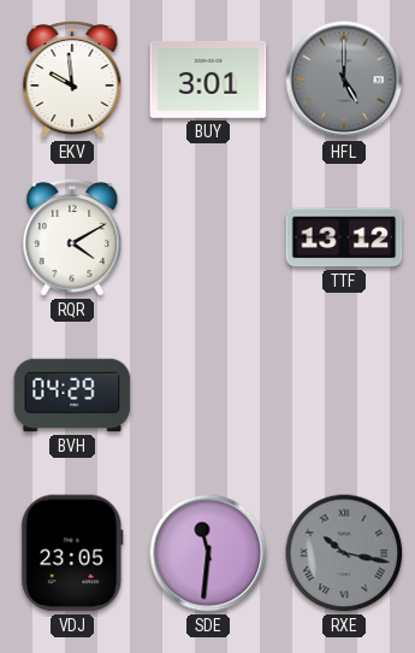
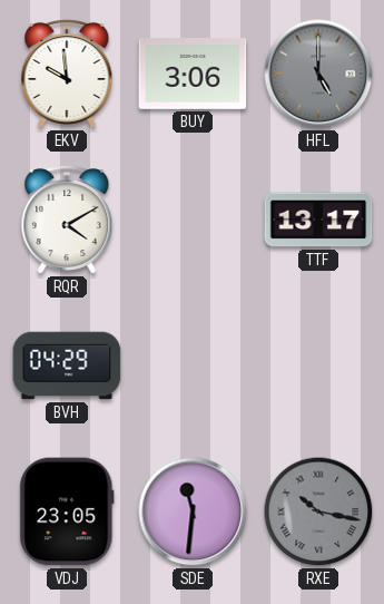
BUY: 3:01 -> 3:06
TTF: 13:12 -> 13:17
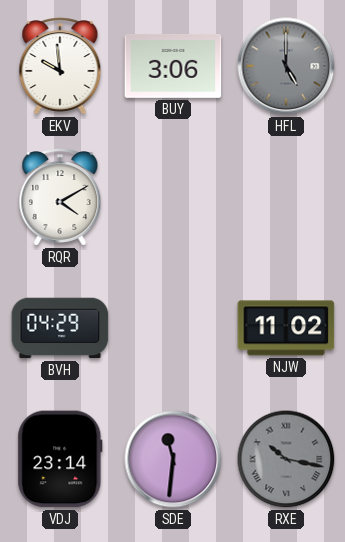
TTF: 13:17 -> none
NJW: none -> 11:02
VDJ: 23:05 -> 23:14
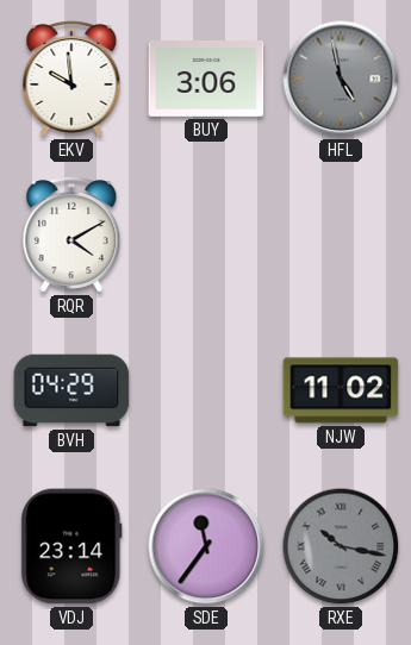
HFL: 5:00 -> 4:58
SDE: 11:31 -> 11:36
